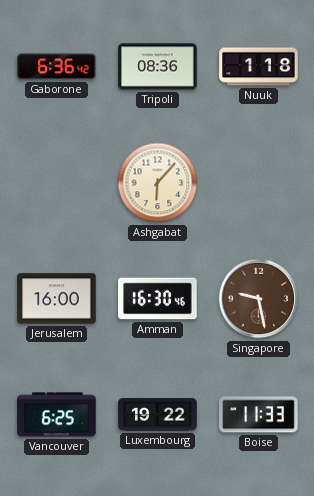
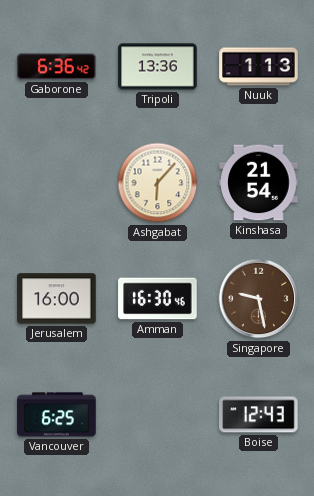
Tripoli: 08:36 -> 13:36
Nuuk: 1:18 -> 1:13
Kinshasa: none -> 21:54
Luxembourg: 19:22 -> none
Boise: 11:33 -> 12:43
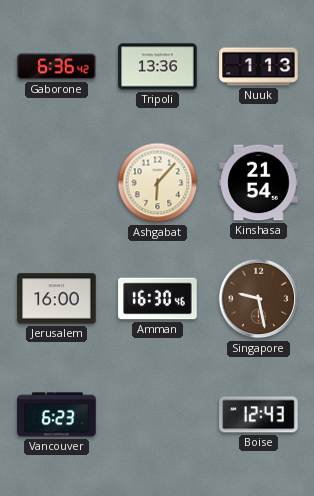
Vancouver: 6:25 -> 6:23
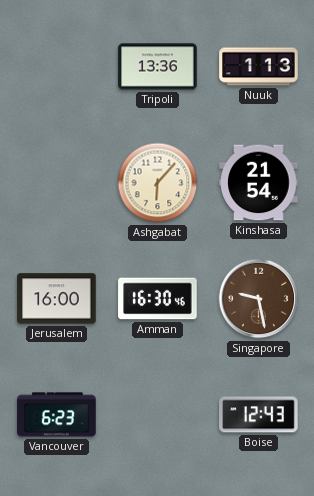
Gaborone: 6:36 -> none
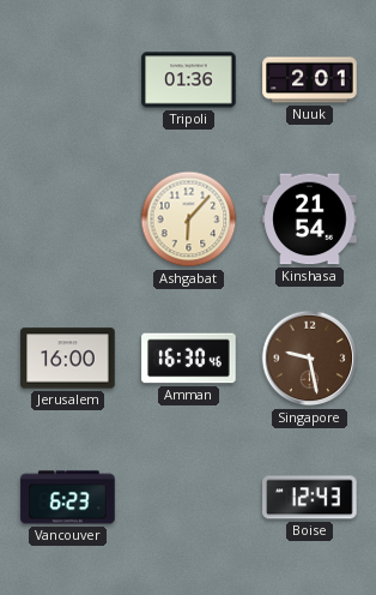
Tripoli: 13:36 -> 01:36
Nuuk: 1:13 -> 2:01
